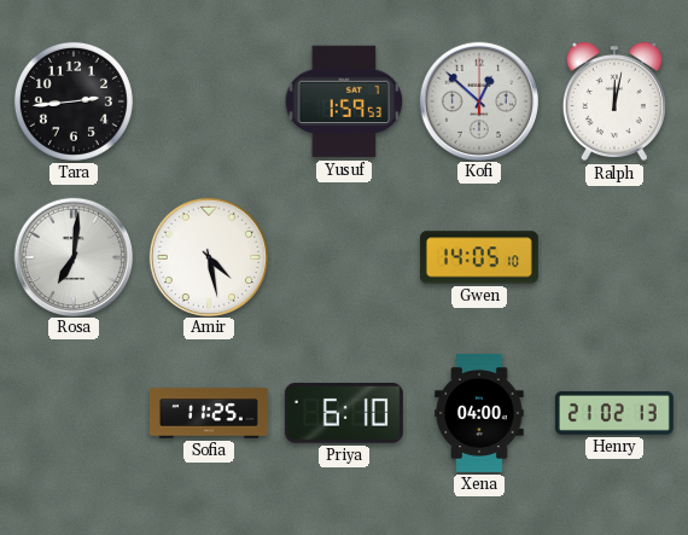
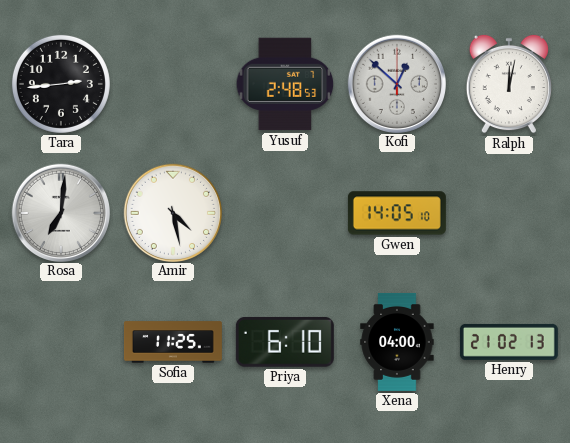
Yusuf: 1:59 -> 2:48
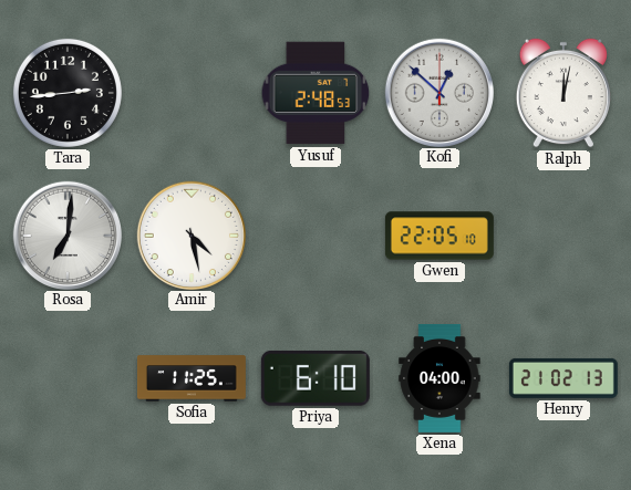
Gwen: 14:05 -> 22:05
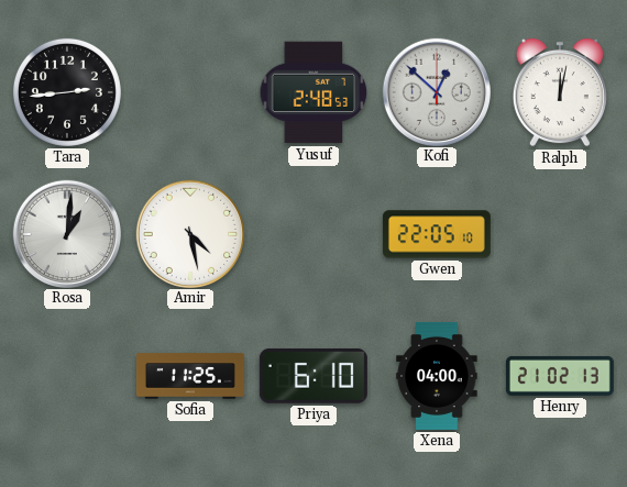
Rosa: 7:01 -> 1:01
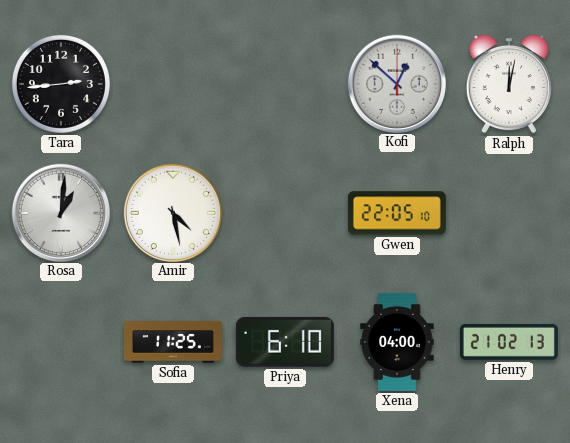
Yusuf: 2:48 -> none
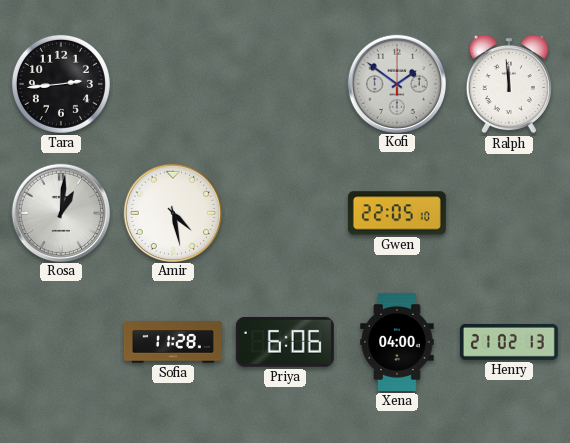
Kofi: 12:52 -> 1:51
Ralph: 12:02 -> 11:59
Sofia: 11:25 -> 11:28
Priya: 6:10 -> 6:06
